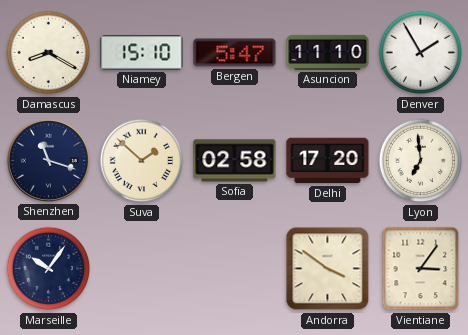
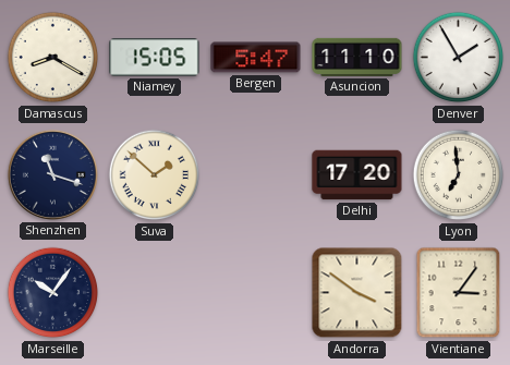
Niamey: 15:10 -> 15:05
Sofia: 02:58 -> none
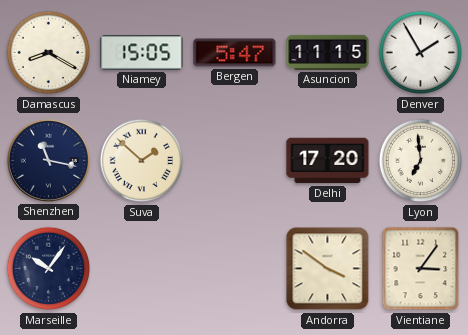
Asuncion: 11:10 -> 11:15
Shenzhen: 11:18 -> 11:17
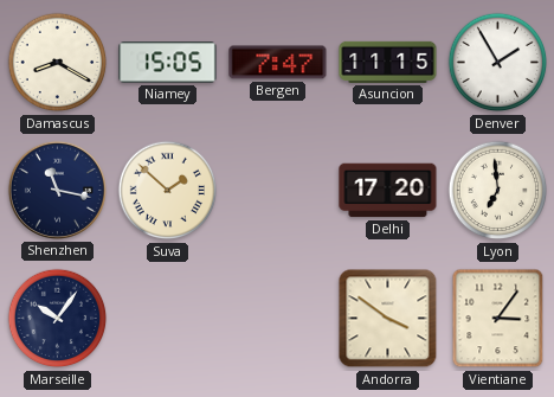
Bergen: 5:47 -> 7:47
